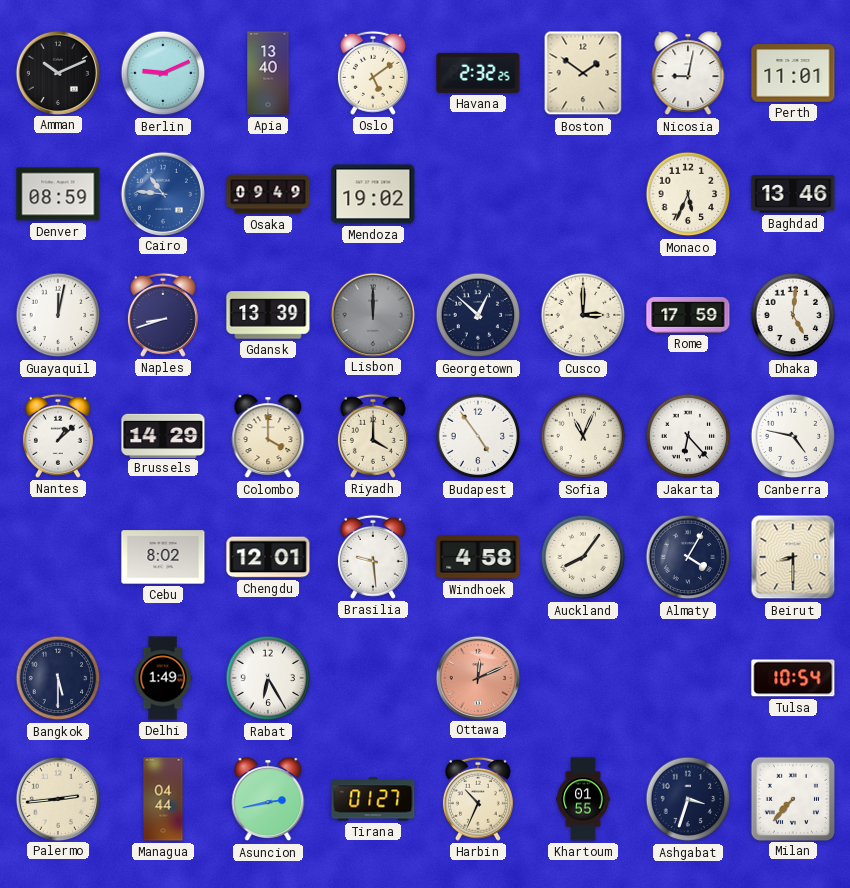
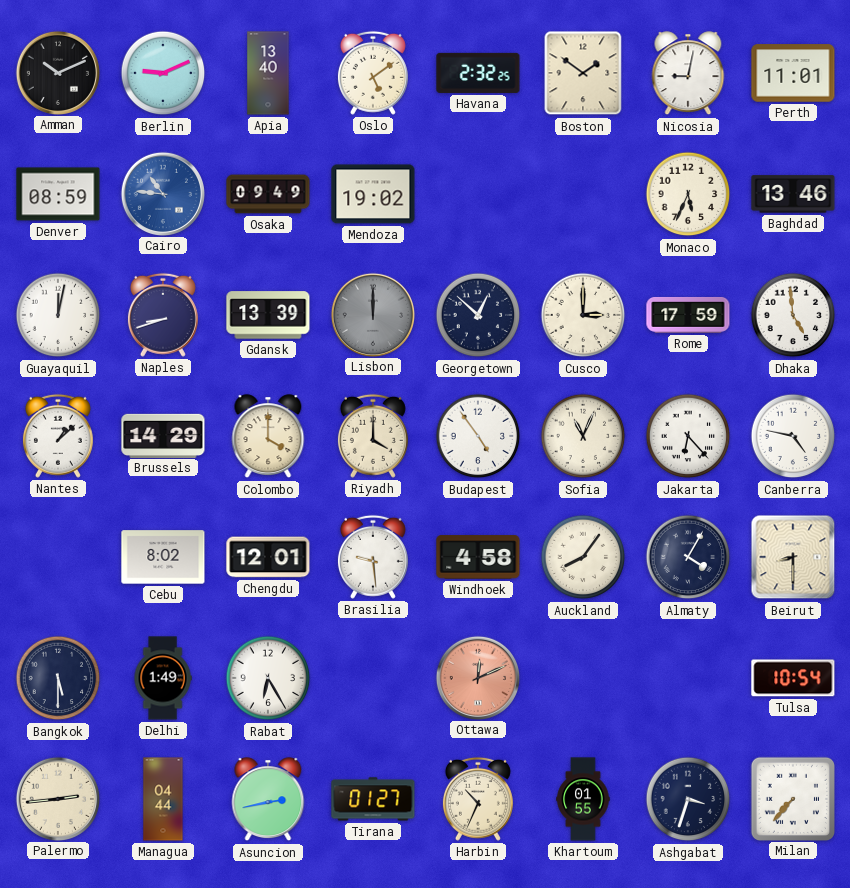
Dhaka: 5:01 -> 4:59
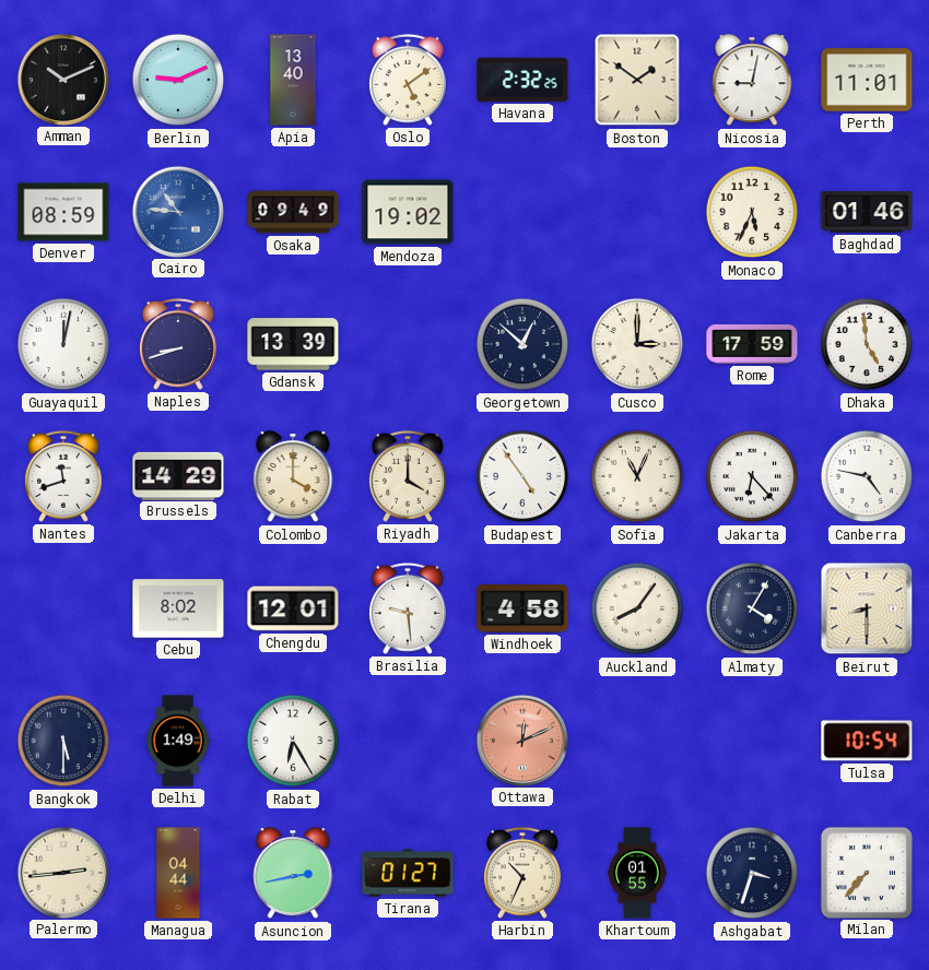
Baghdad: 13:46 -> 01:46
Lisbon: 12:00 -> none
Nantes: 1:08 -> 11:42
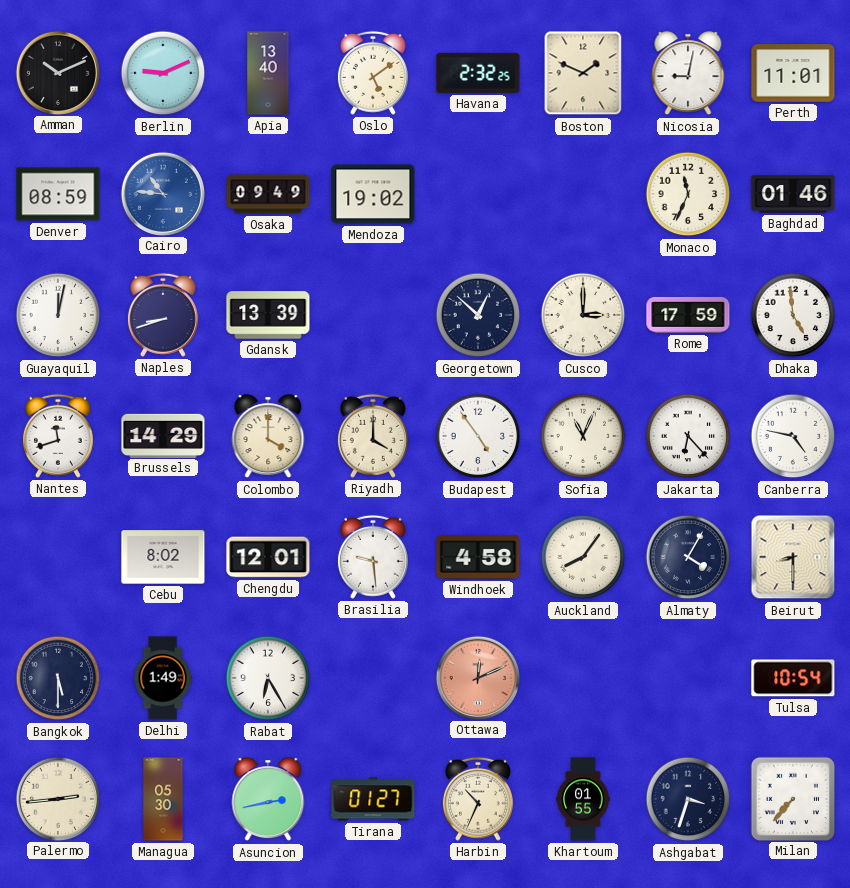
Boston: 1:51 -> 1:49
Monaco: 5:34 -> 11:34
Managua: 04:44 -> 05:30
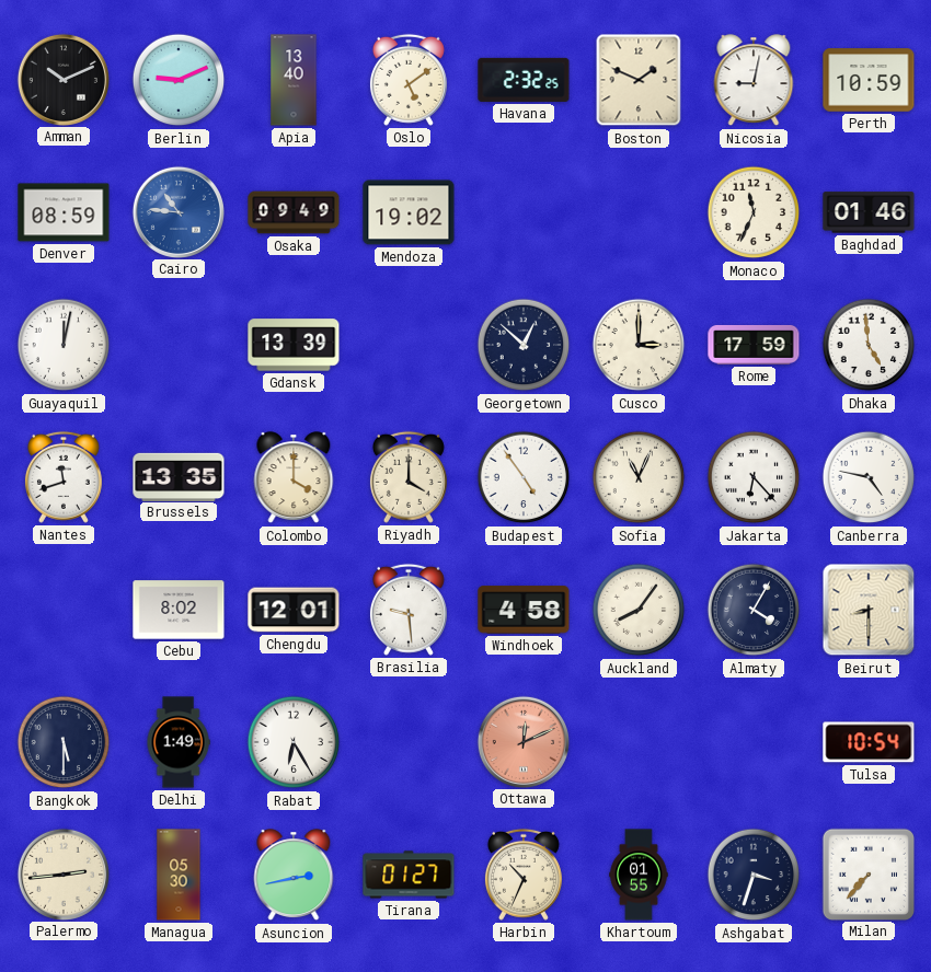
Perth: 11:01 -> 10:59
Naples: 8:42 -> none
Brussels: 14:29 -> 13:35
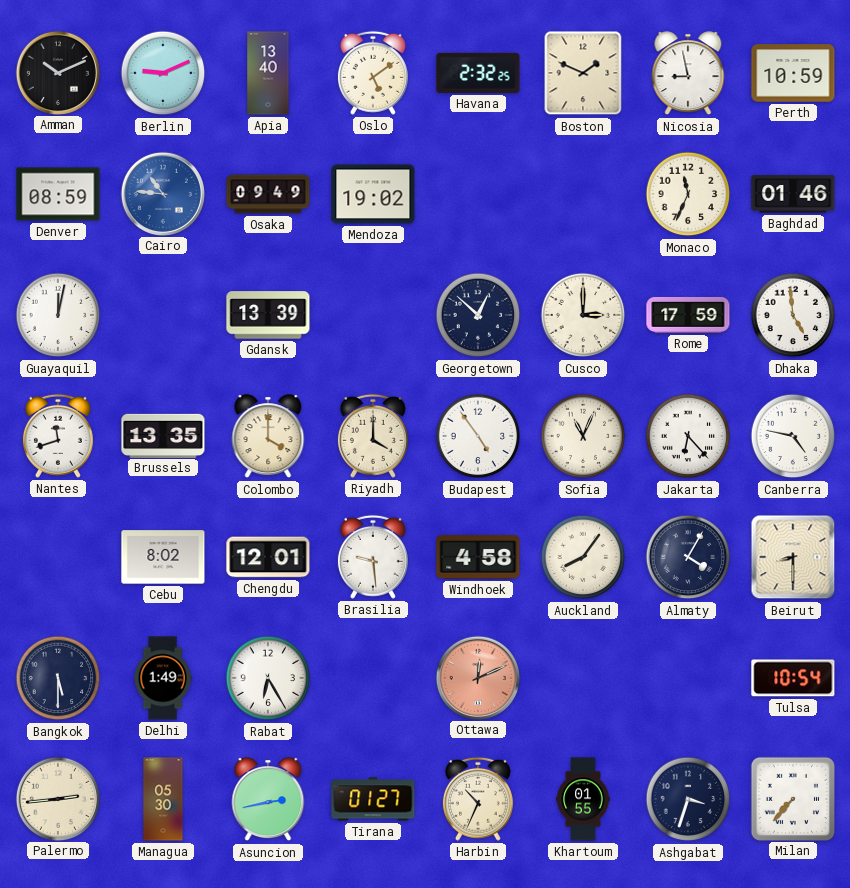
Nicosia: 9:02 -> 8:58
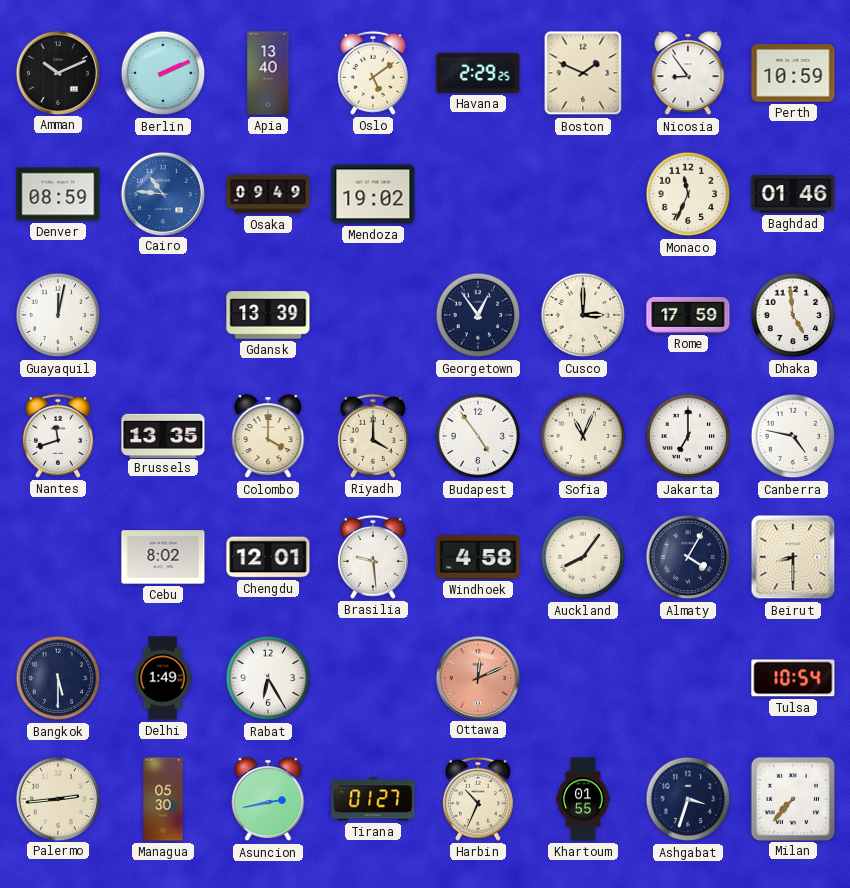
Berlin: 9:11 -> 2:11
Havana: 2:32 -> 2:29
Nicosia: 8:58 -> 8:54
Georgetown: 12:52 -> 12:54
Jakarta: 6:23 -> 7:00
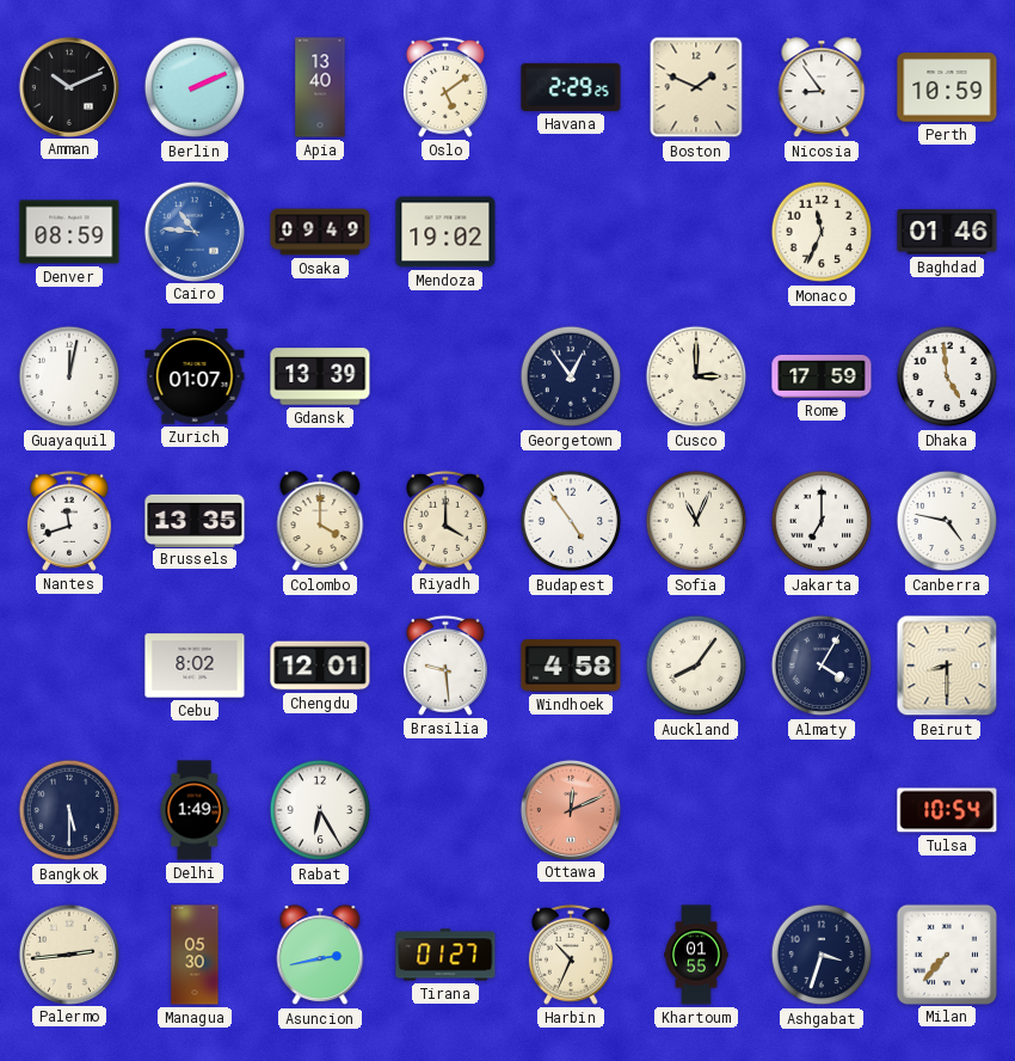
Zurich: none -> 01:07
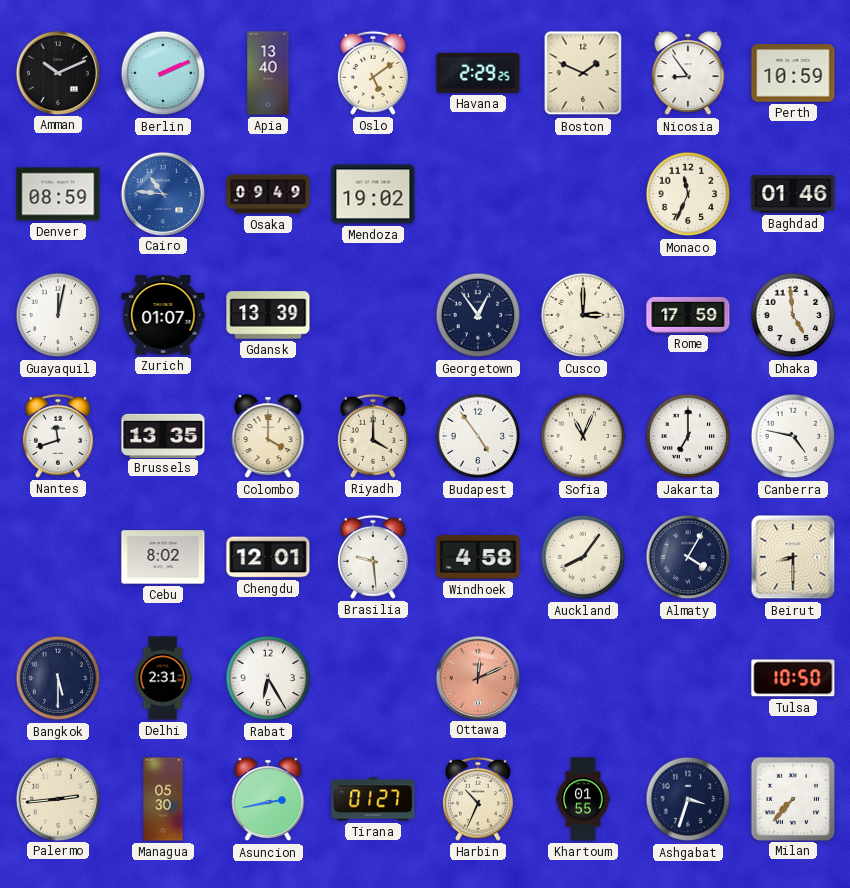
Delhi: 1:49 -> 2:31
Tulsa: 10:54 -> 10:50
